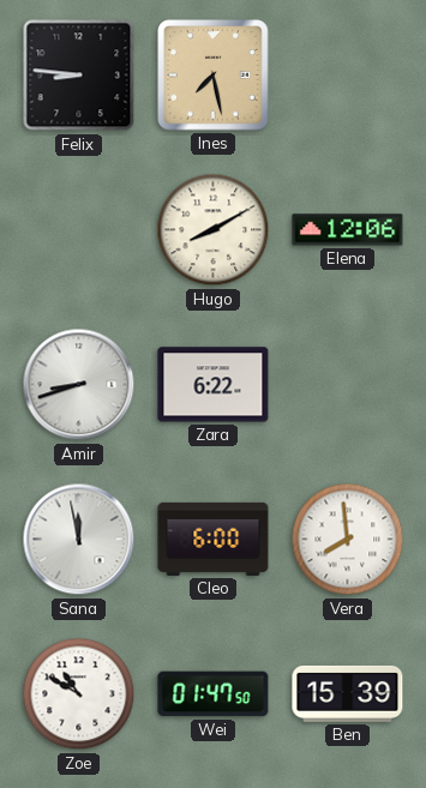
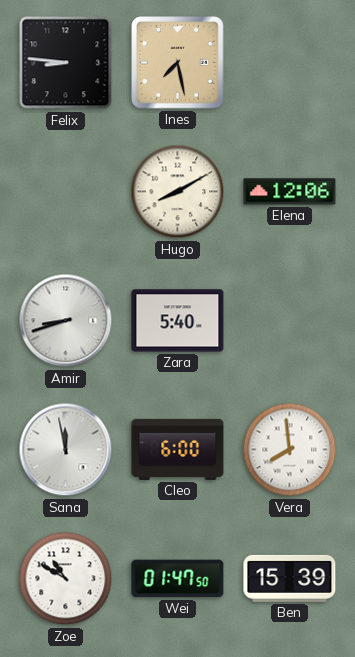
Zara: 6:22 -> 5:40
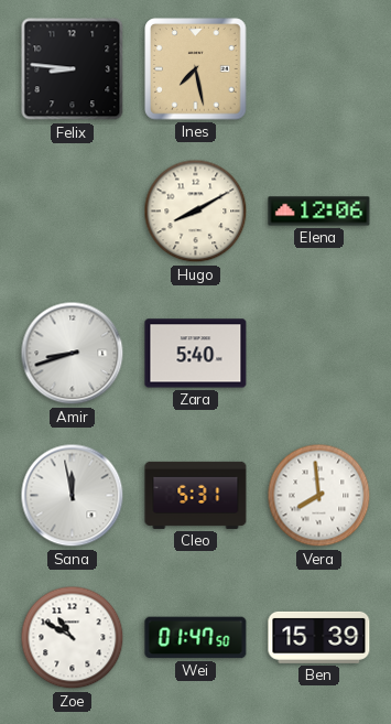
Cleo: 6:00 -> 5:31
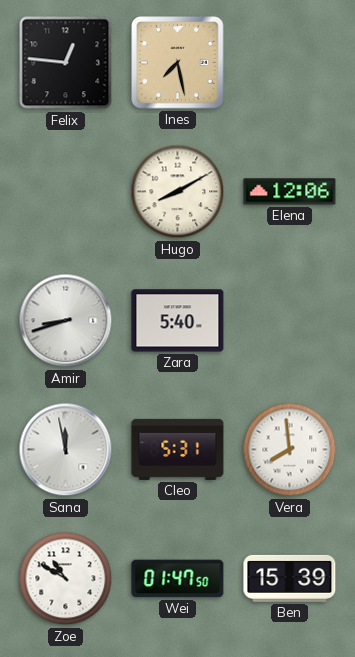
Felix: 8:46 -> 12:46
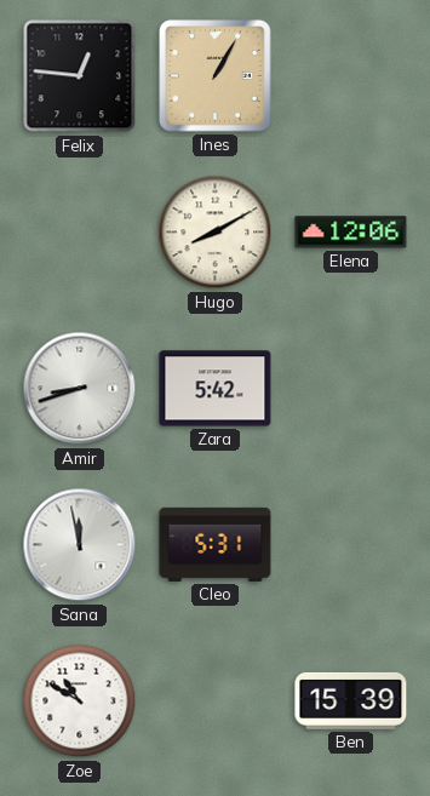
Ines: 7:28 -> 1:05
Zara: 5:40 -> 5:42
Vera: 7:59 -> none
Wei: 01:47 -> none
